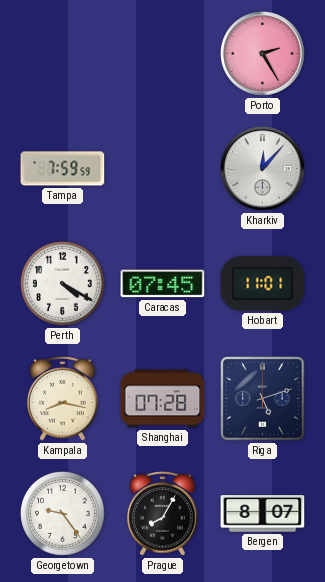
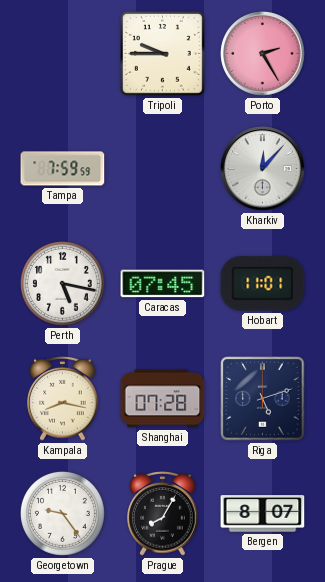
Tripoli: none -> 9:45
Perth: 4:20 -> 5:17
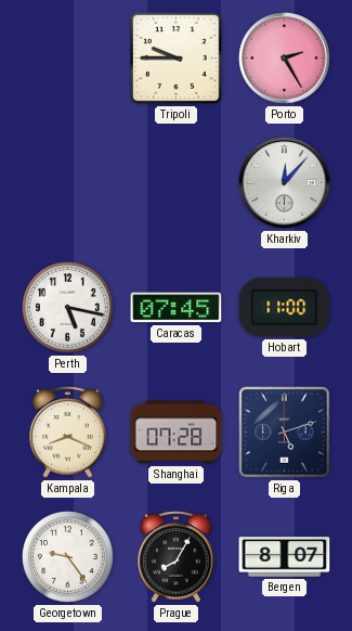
Tampa: 7:59 -> none
Hobart: 11:01 -> 11:00
Kampala: 8:17 -> 8:19
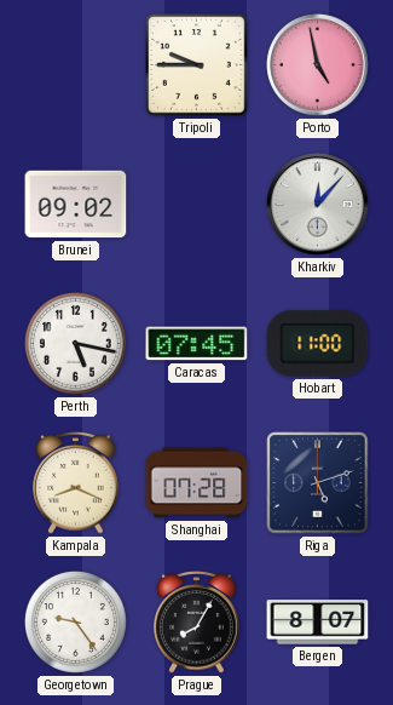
Porto: 2:25 -> 4:58
Brunei: none -> 09:02
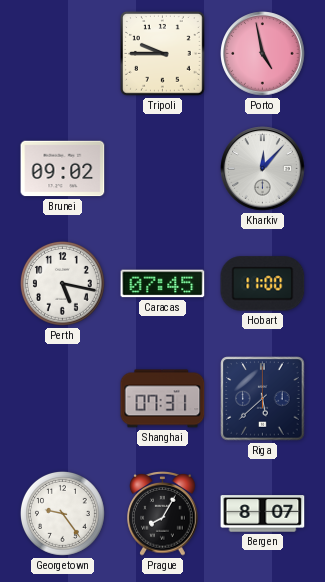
Kampala: 8:19 -> none
Shanghai: 07:28 -> 07:31
Riga: 5:12 -> 5:38
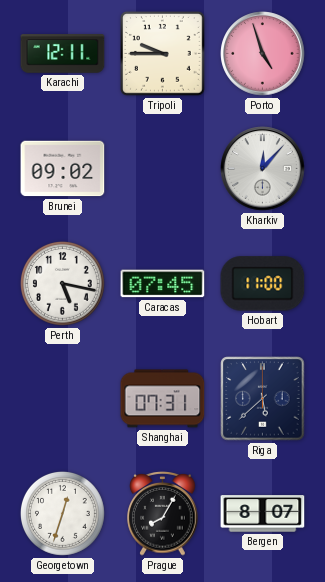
Karachi: none -> 12:11
Porto: 4:58 -> 4:57
Georgetown: 9:24 -> 12:33
